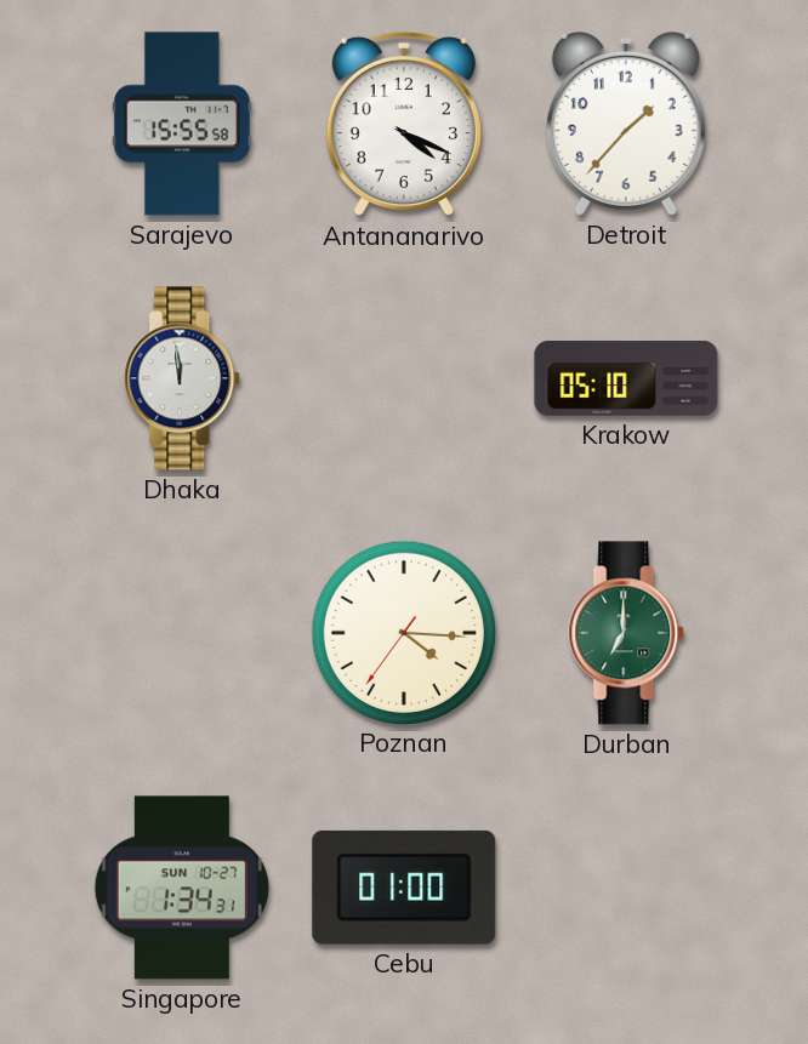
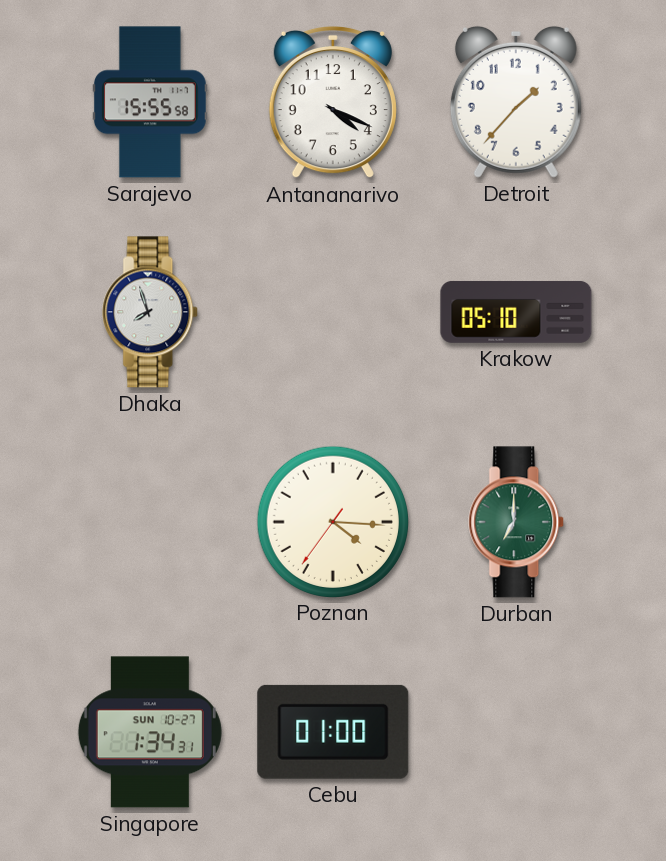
Dhaka: 11:59 -> 7:57
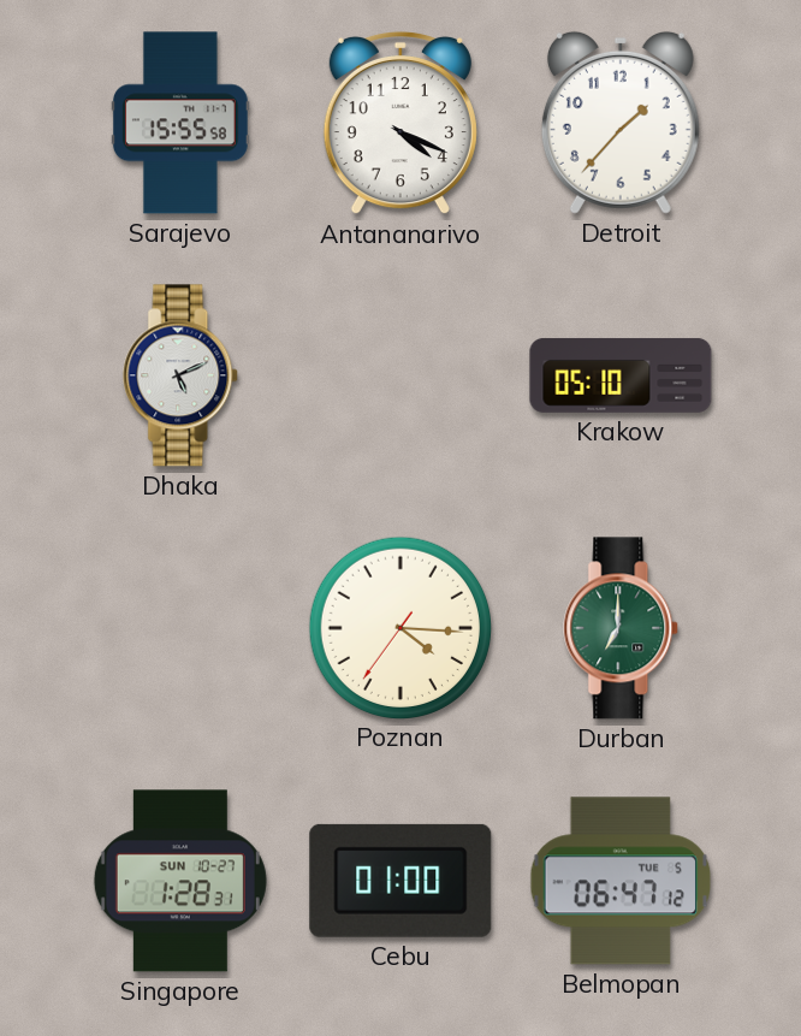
Dhaka: 7:57 -> 5:11
Singapore: 1:34 -> 1:28
Belmopan: none -> 06:47
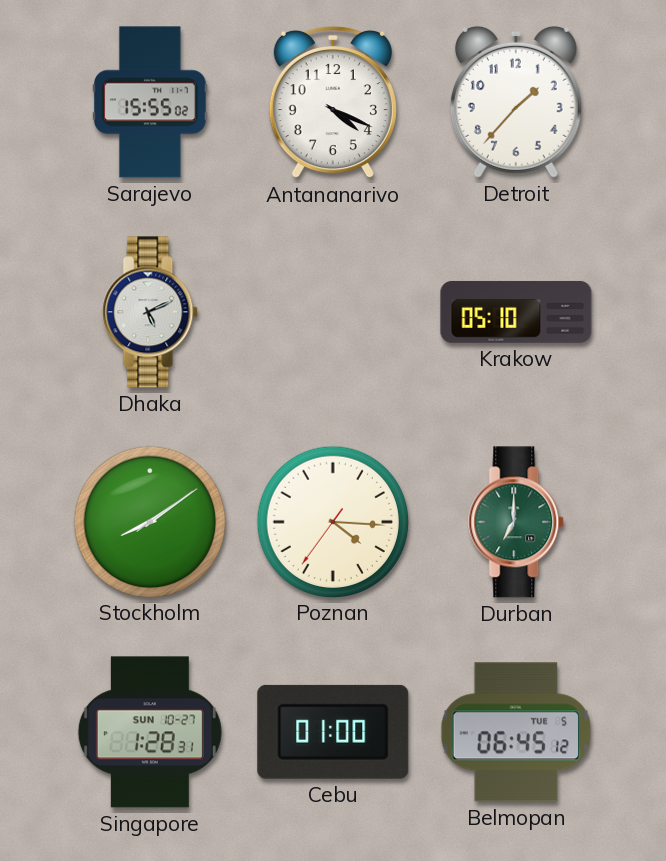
Sarajevo: 15:55:58 -> 15:55:02
Stockholm: none -> 8:09
Belmopan: 06:47 -> 06:45
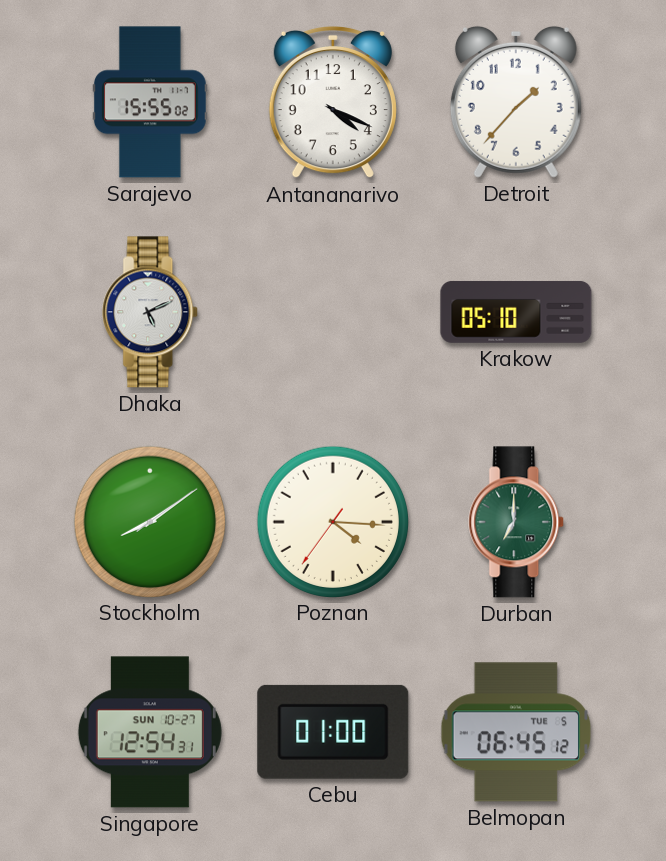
Singapore: 1:28 -> 12:54
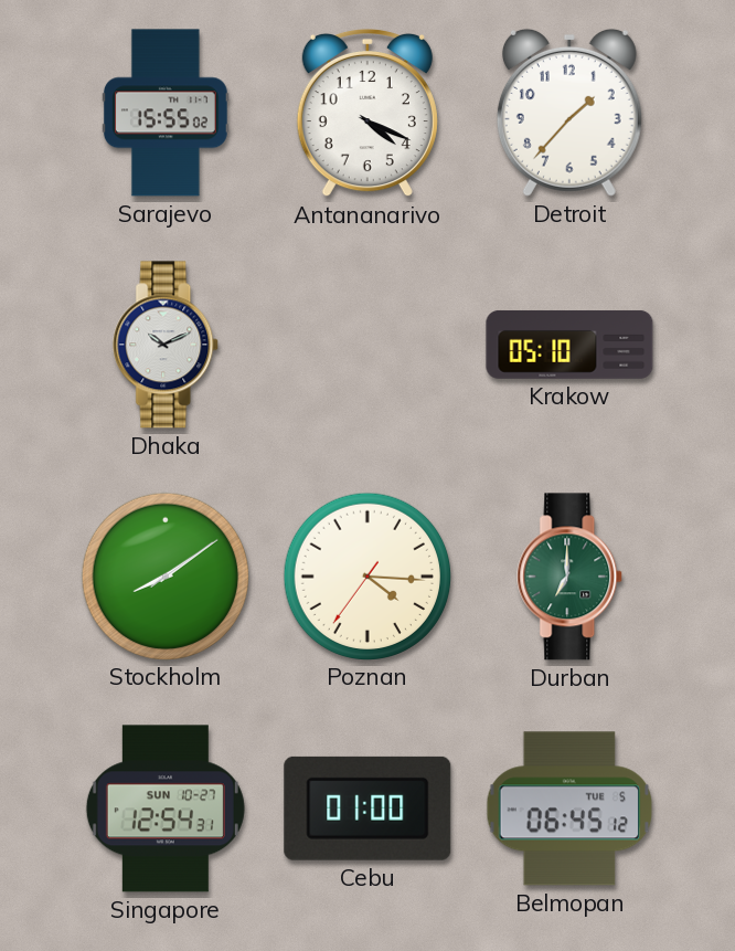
Dhaka: 5:11 -> 10:11
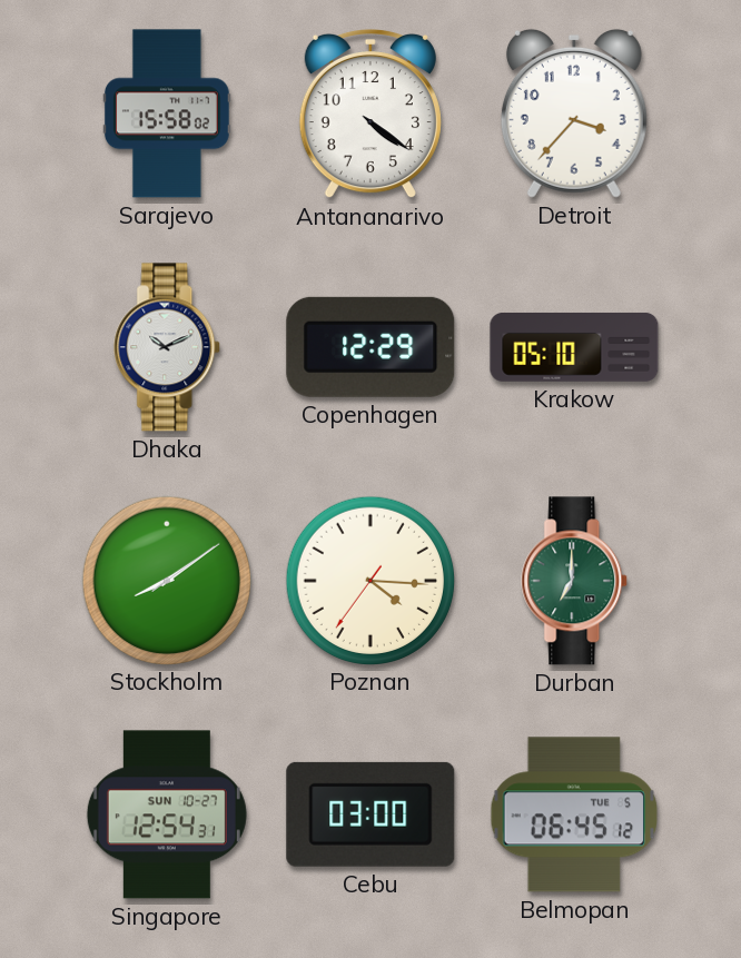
Sarajevo: 15:55 -> 15:58
Antananarivo: 4:19 -> 4:21
Detroit: 1:37 -> 3:37
Copenhagen: none -> 12:29
Cebu: 01:00 -> 03:00
